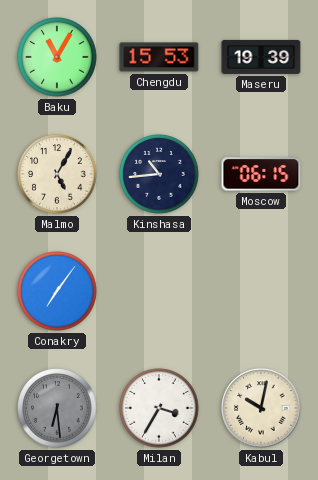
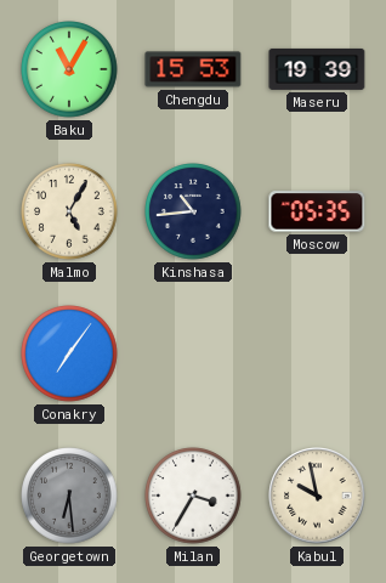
Moscow: 06:15 -> 05:35
Kabul: 10:02 -> 9:58
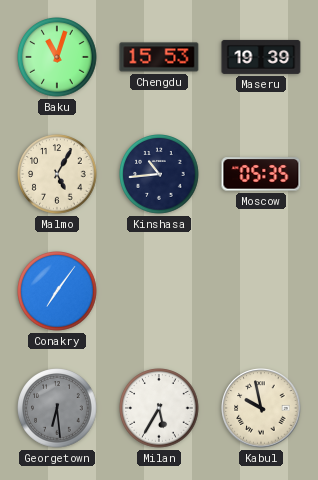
Baku: 11:05 -> 11:03
Milan: 3:35 -> 5:35
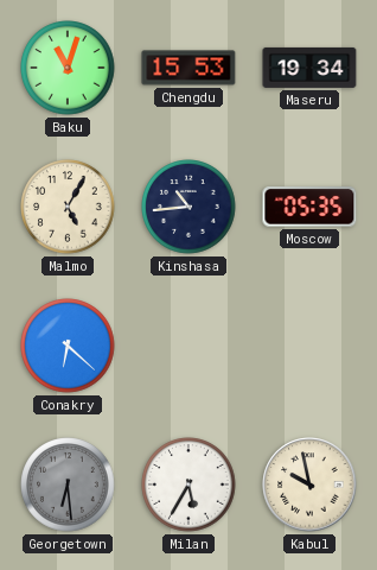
Maseru: 19:39 -> 19:34
Conakry: 7:06 -> 6:22
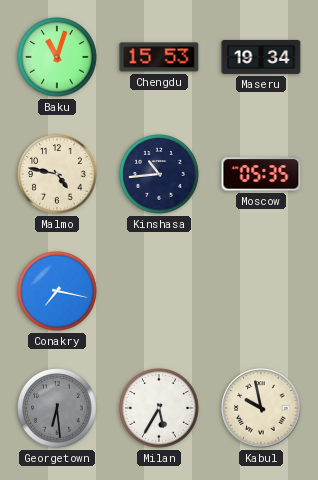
Malmo: 5:05 -> 4:47
Conakry: 6:22 -> 7:17
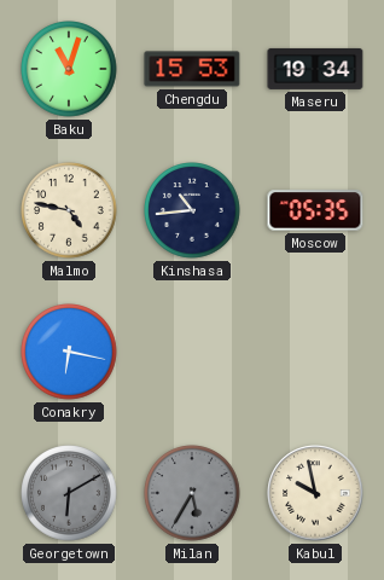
Conakry: 7:17 -> 6:17
Georgetown: 6:29 -> 6:10
Milan dial: white -> grey
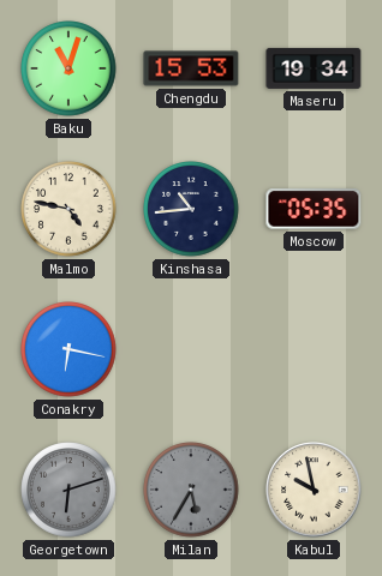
Georgetown: 6:10 -> 6:12
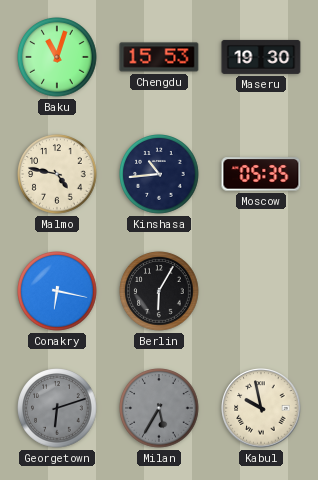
Maseru: 19:34 -> 19:30
Berlin: none -> 6:05
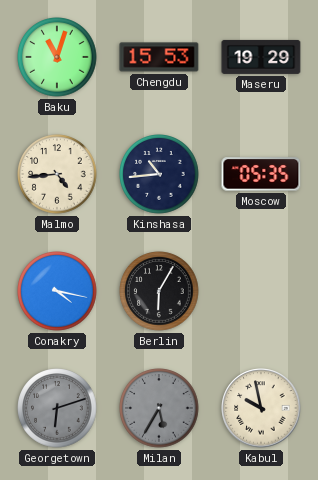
Maseru: 19:30 -> 19:29
Malmo: 4:47 -> 4:44
Conakry: 6:17 -> 4:17
